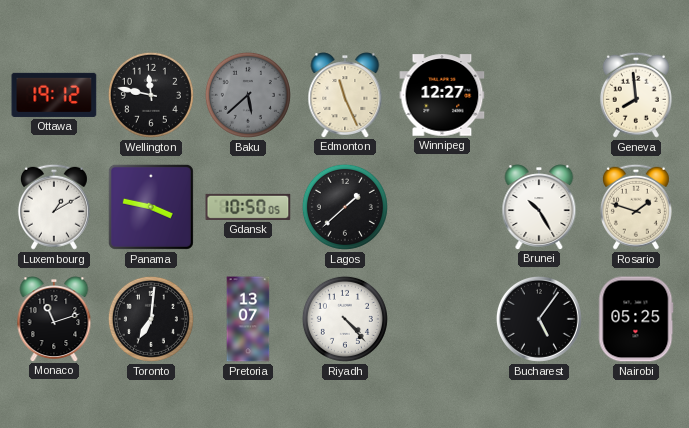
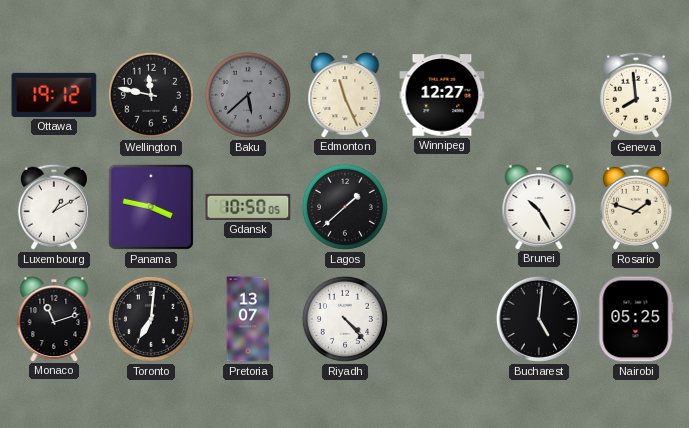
Bucharest: 5:06 -> 5:01
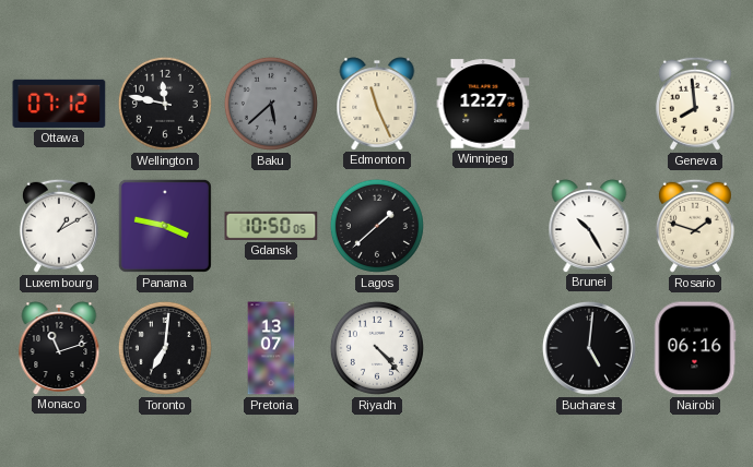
Ottawa: 19:12 -> 07:12
Nairobi: 05:25 -> 06:16
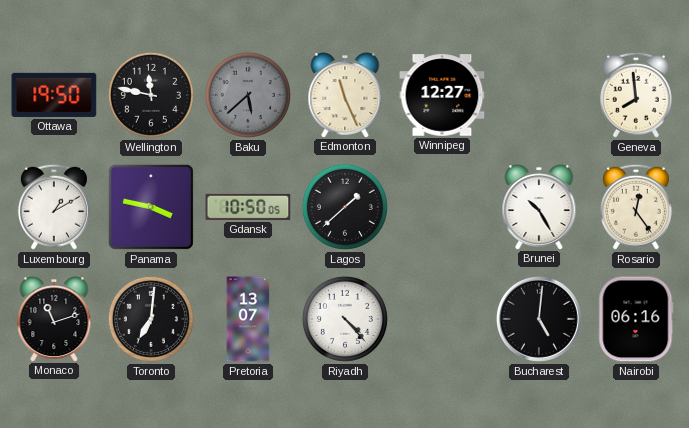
Ottawa: 07:12 -> 19:50
Rosario: 1:48 -> 12:24
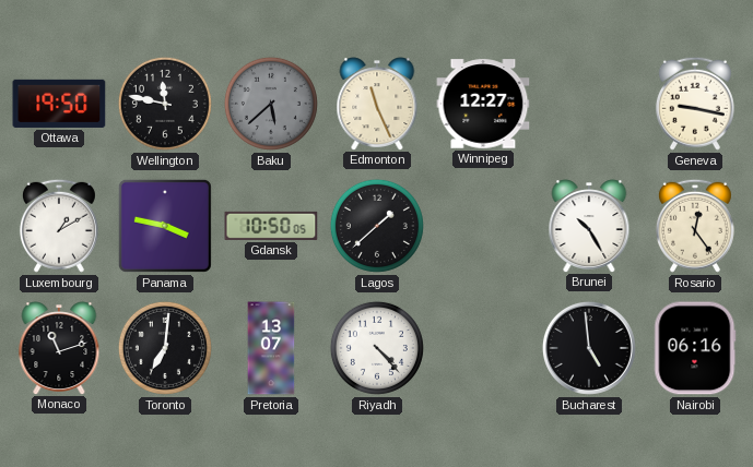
Geneva: 7:59 -> 9:17
Bucharest: 5:01 -> 4:59
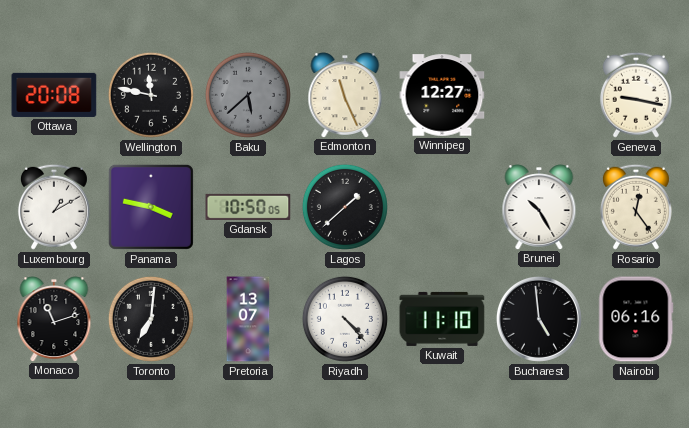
Ottawa: 19:50 -> 20:08
Kuwait: none -> 11:10
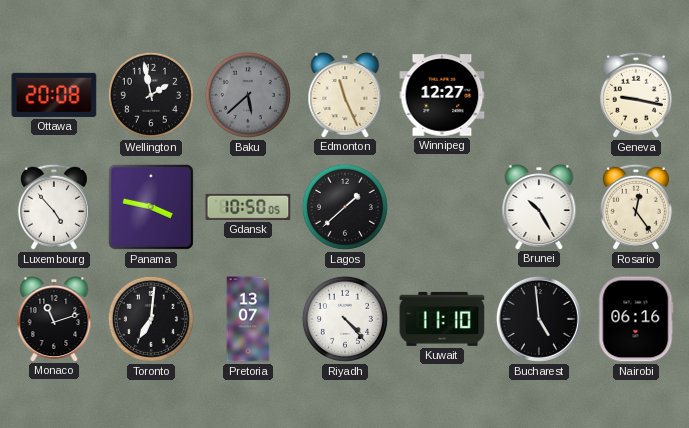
Wellington: 11:47 -> 1:58
Luxembourg: 1:10 -> 4:53
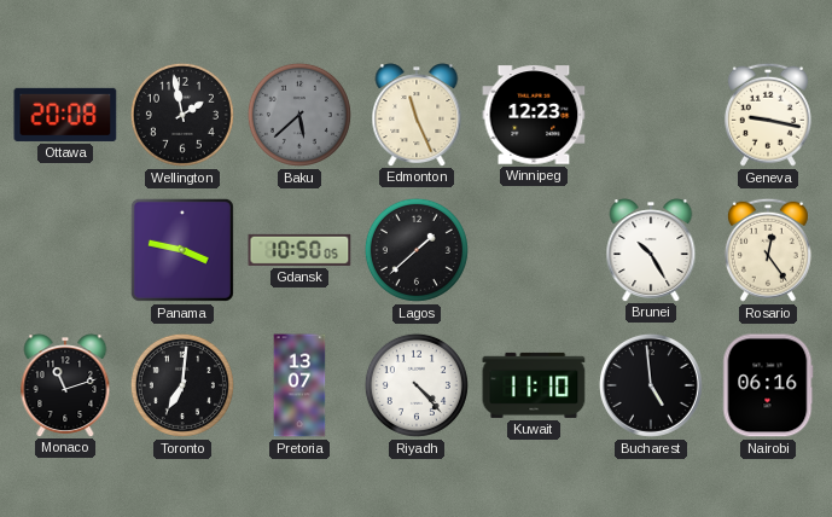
Winnipeg: 12:27 -> 12:23
Luxembourg: 4:53 -> none
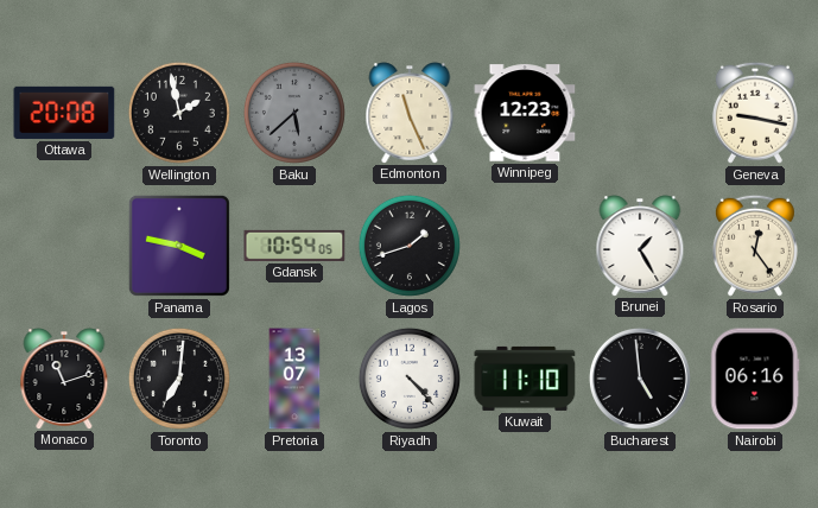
Gdansk: 10:50 -> 10:54
Lagos: 1:38 -> 1:42
Brunei: 10:25 -> 1:25
